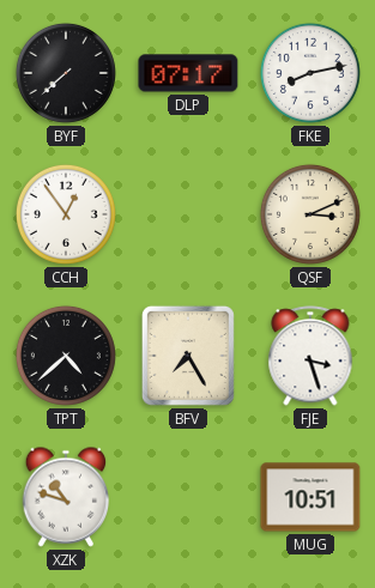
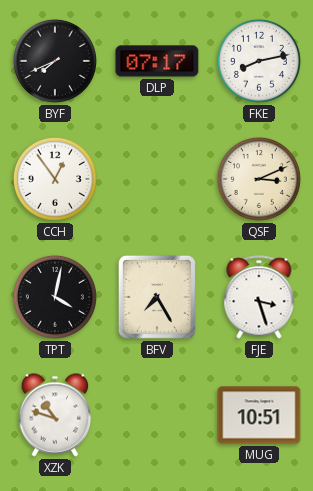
BYF: 7:38 -> 7:41
TPT: 4:38 -> 4:02
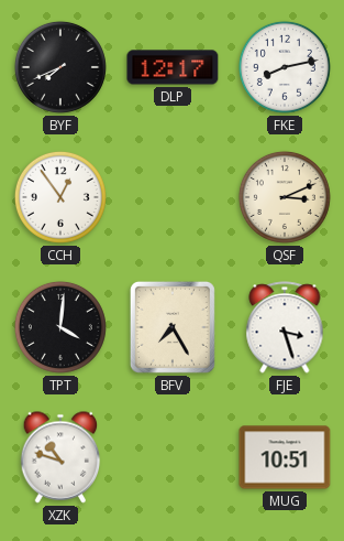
DLP: 07:17 -> 12:17
TPT: 4:02 -> 4:01
